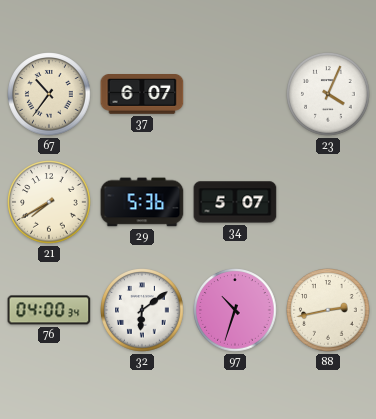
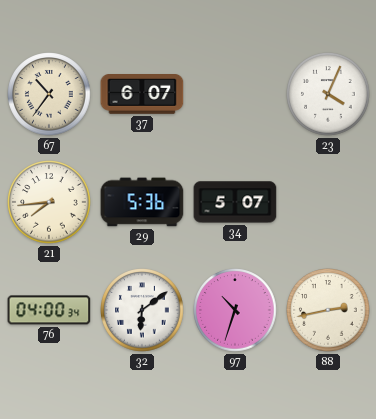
21: 7:40 -> 7:44
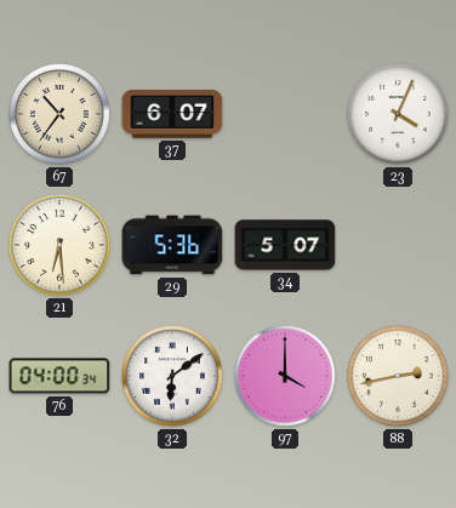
21: 7:44 -> 6:29
97: 10:33 -> 4:00
